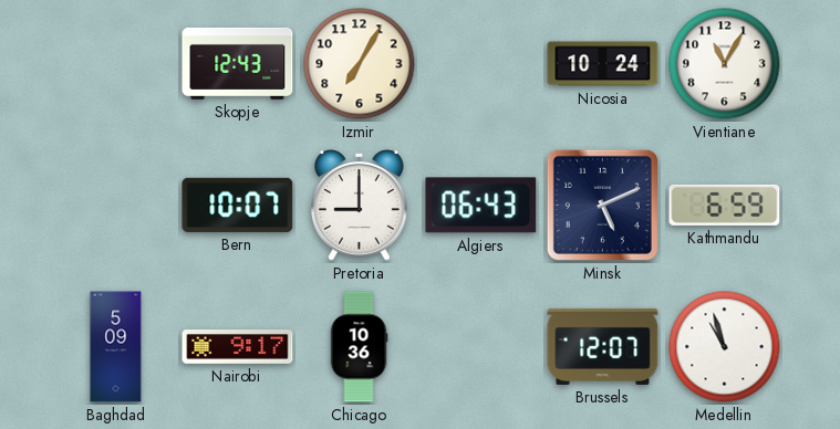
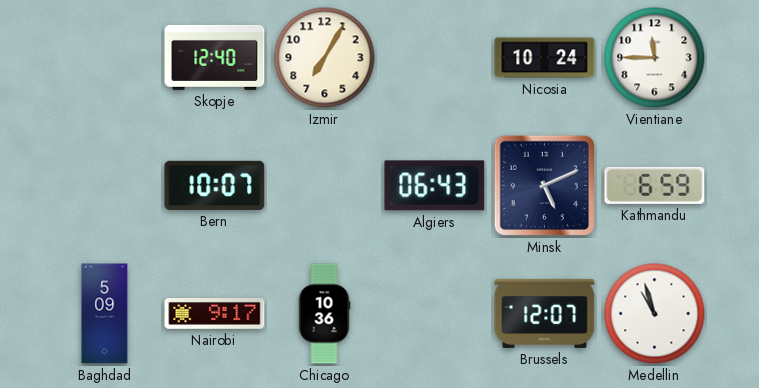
Skopje: 12:43 -> 12:40
Vientiane: 11:05 -> 11:45
Pretoria: 9:00 -> none
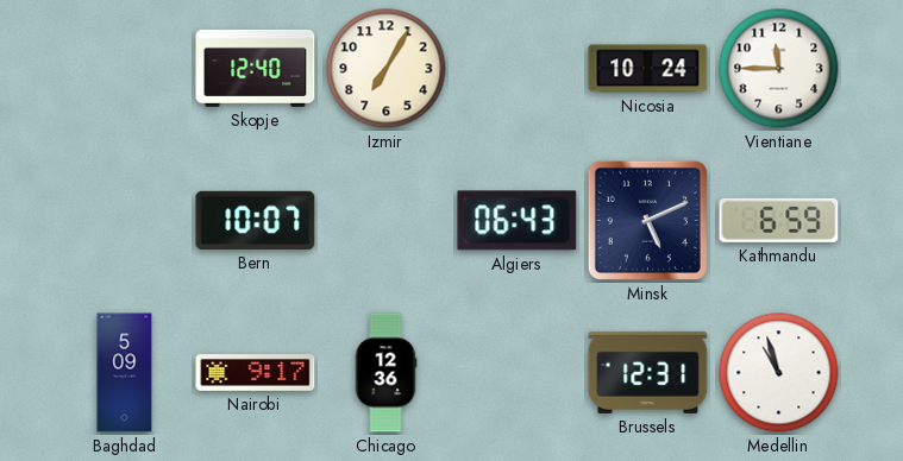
Chicago: 10:36 -> 12:36
Brussels: 12:07 -> 12:31
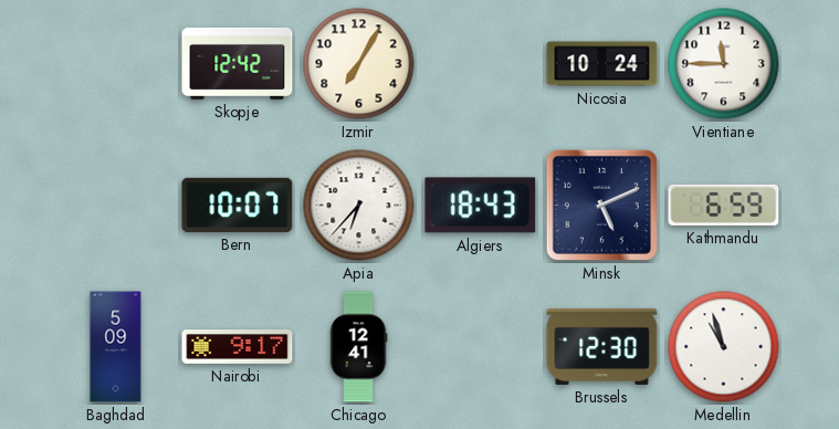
Skopje: 12:40 -> 12:42
Apia: none -> 6:37
Algiers: 06:43 -> 18:43
Chicago: 12:36 -> 12:41
Brussels: 12:31 -> 12:30
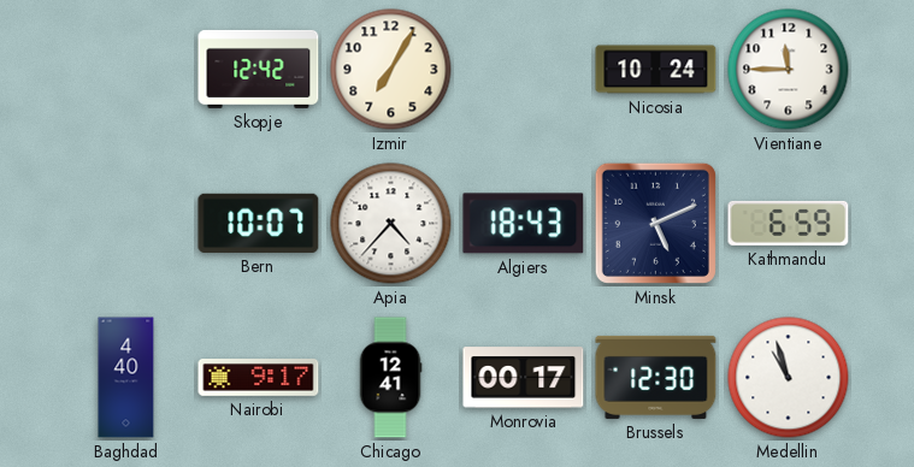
Apia: 6:37 -> 4:37
Baghdad: 5:09 -> 4:40
Monrovia: none -> 00:17
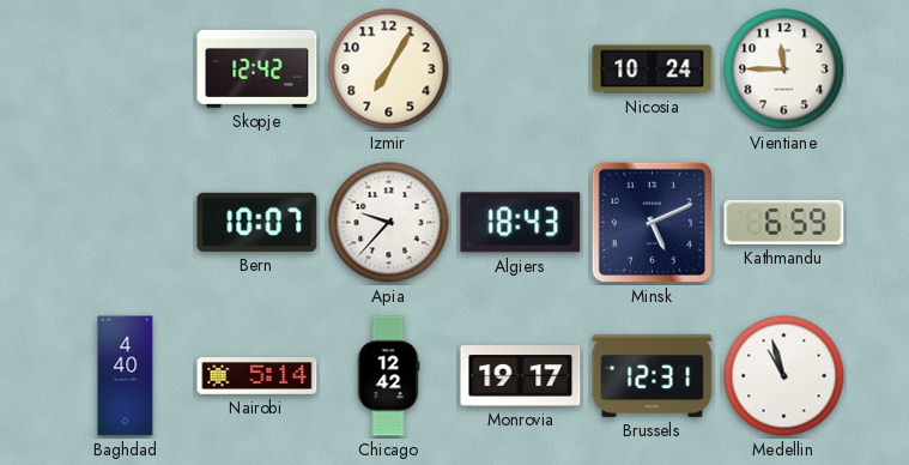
Apia: 4:37 -> 9:37
Nairobi: 9:17 -> 5:14
Chicago: 12:41 -> 12:42
Monrovia: 00:17 -> 19:17
Brussels: 12:30 -> 12:31
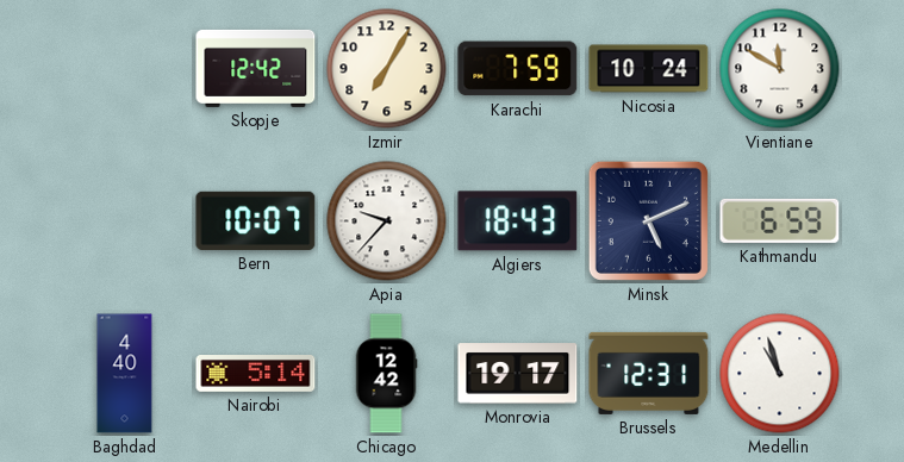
Karachi: none -> 7:59
Vientiane: 11:45 -> 11:50
